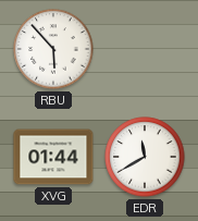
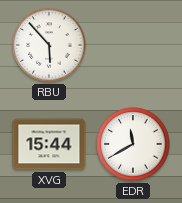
XVG: 01:44 -> 15:44
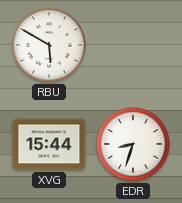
RBU: 5:53 -> 5:50
EDR: 11:40 -> 8:33
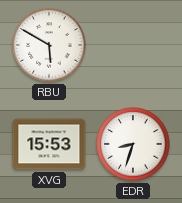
XVG: 15:44 -> 15:53
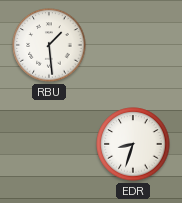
RBU: 5:50 -> 1:29
XVG: 15:53 -> none
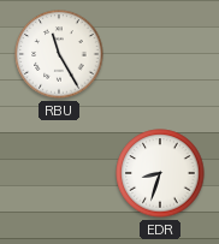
RBU: 1:29 -> 11:25
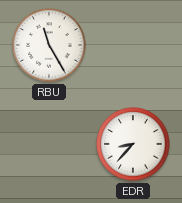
EDR: 8:33 -> 8:37
